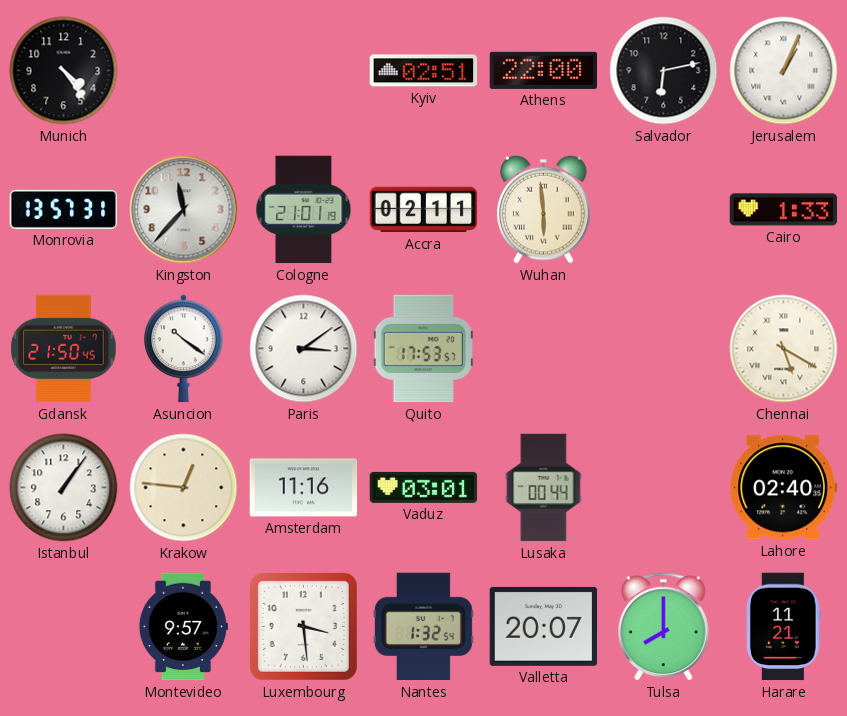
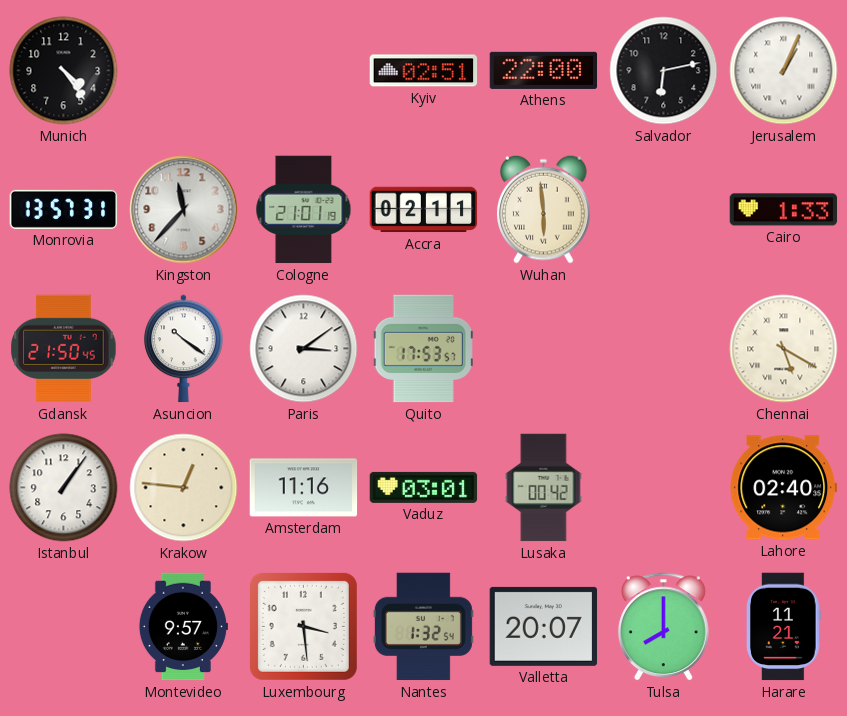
Lusaka: 00:44 -> 00:42
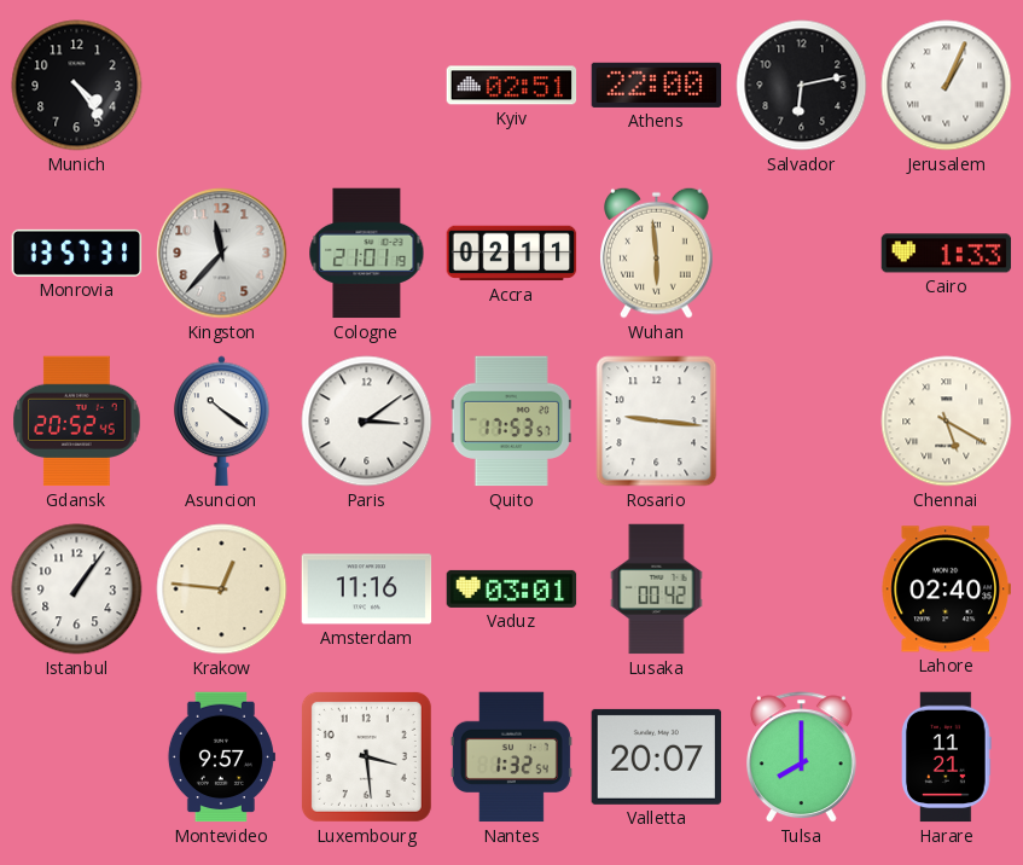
Gdansk: 21:50 -> 20:52
Rosario: none -> 9:16
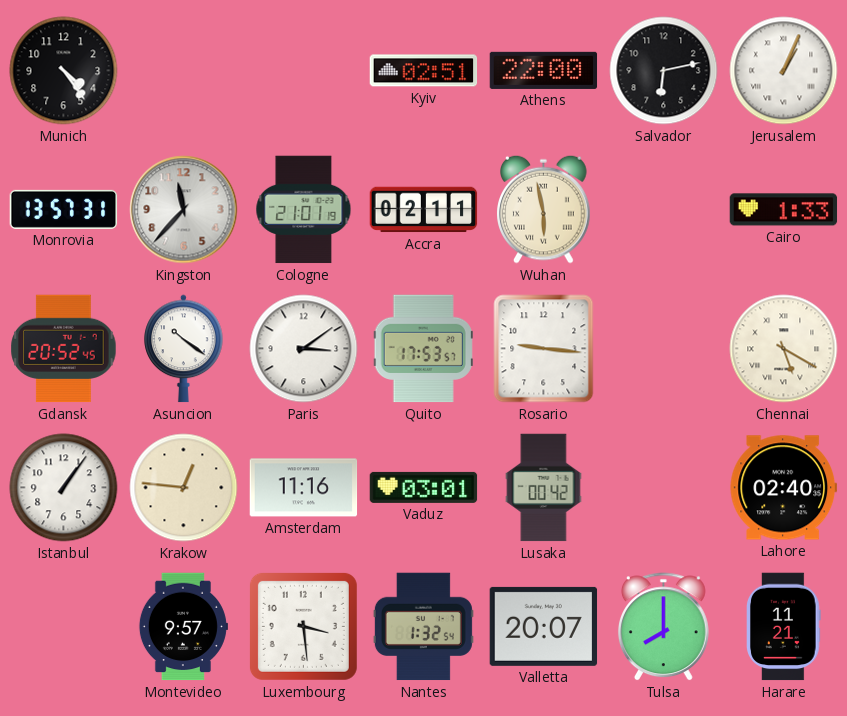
Wuhan: 5:59 -> 5:58
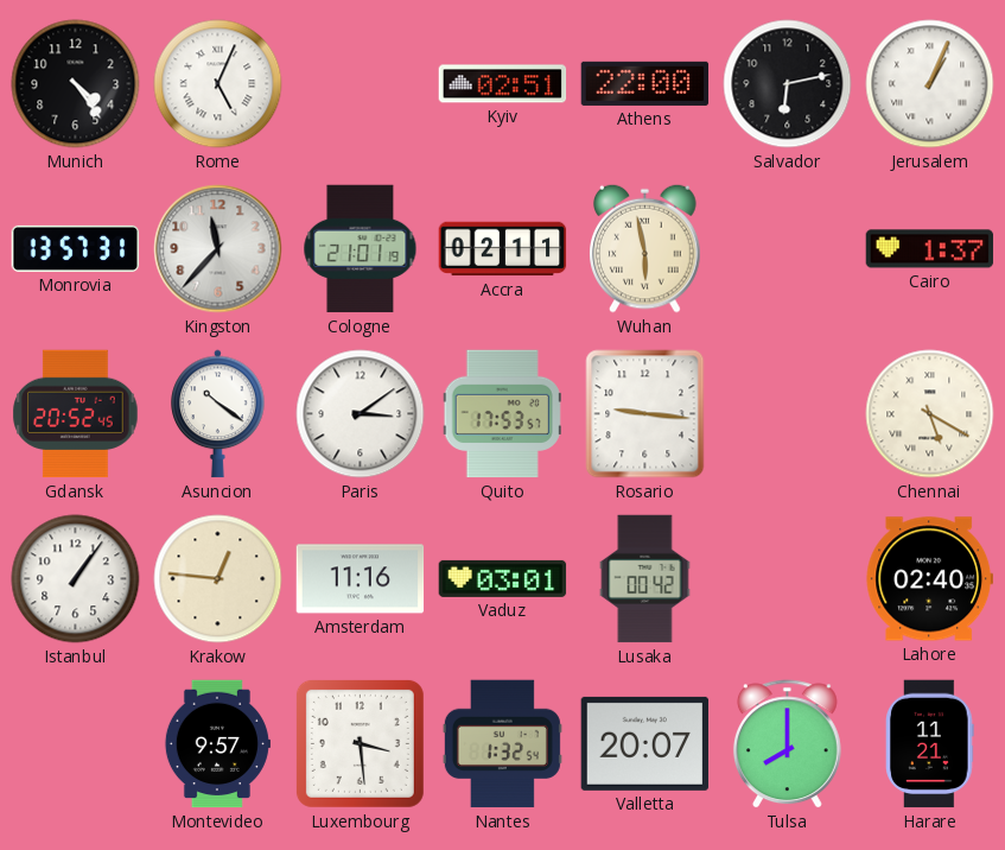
Rome: none -> 5:04
Cairo: 1:33 -> 1:37
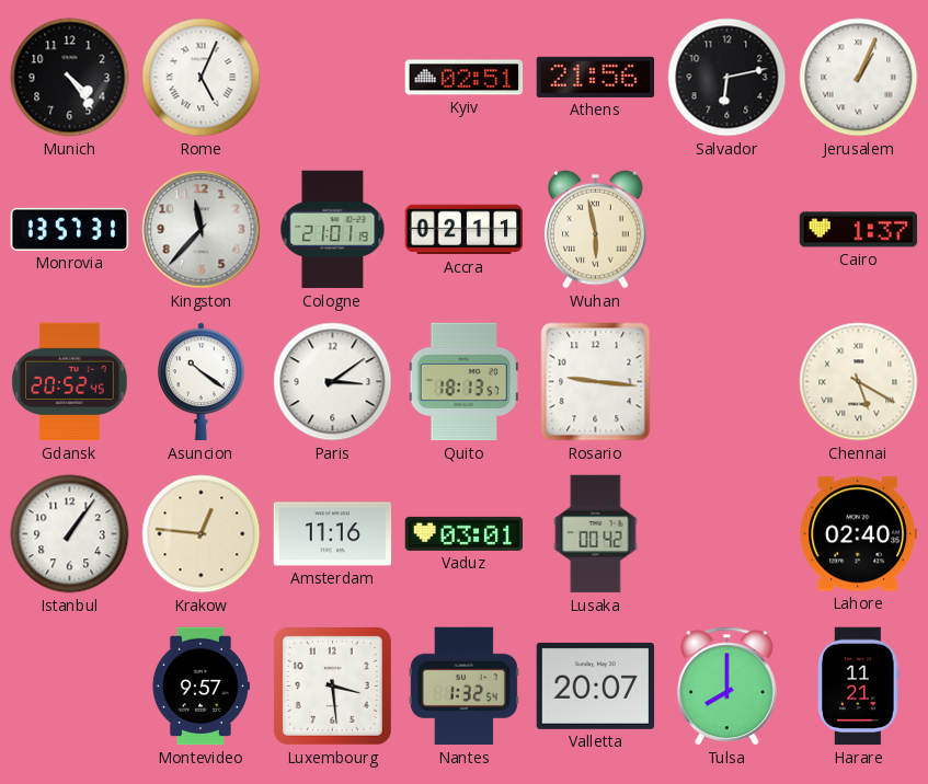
Athens: 22:00 -> 21:56
Quito: 17:53 -> 18:13
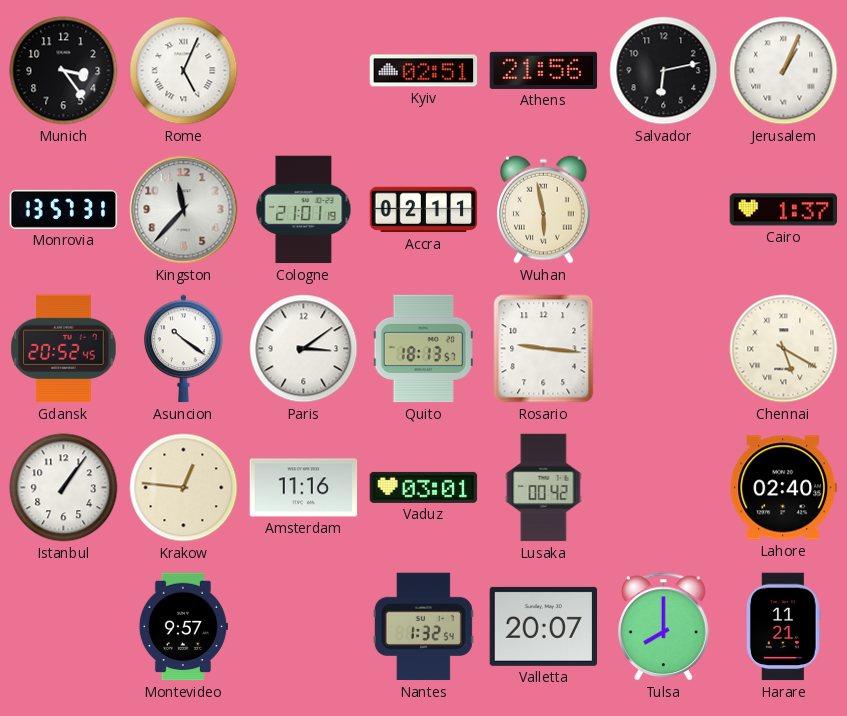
Munich: 4:24 -> 3:24
Luxembourg: 3:29 -> none
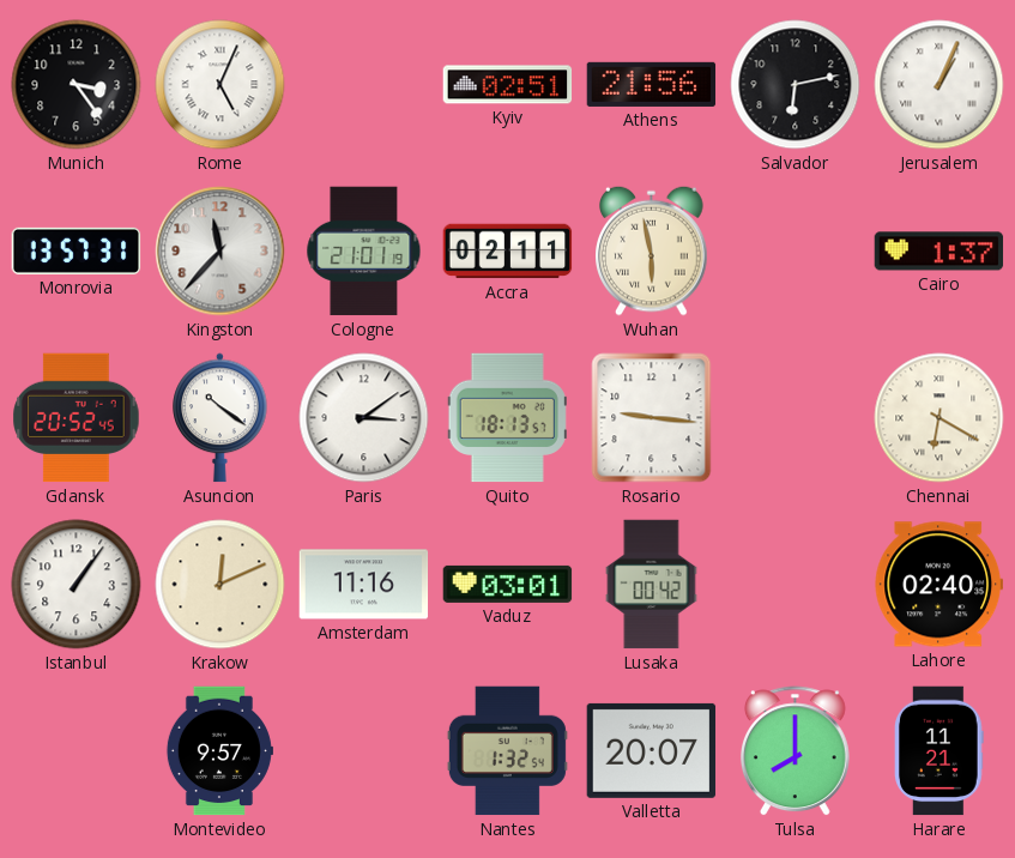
Chennai: 5:20 -> 6:20
Krakow: 12:46 -> 12:11
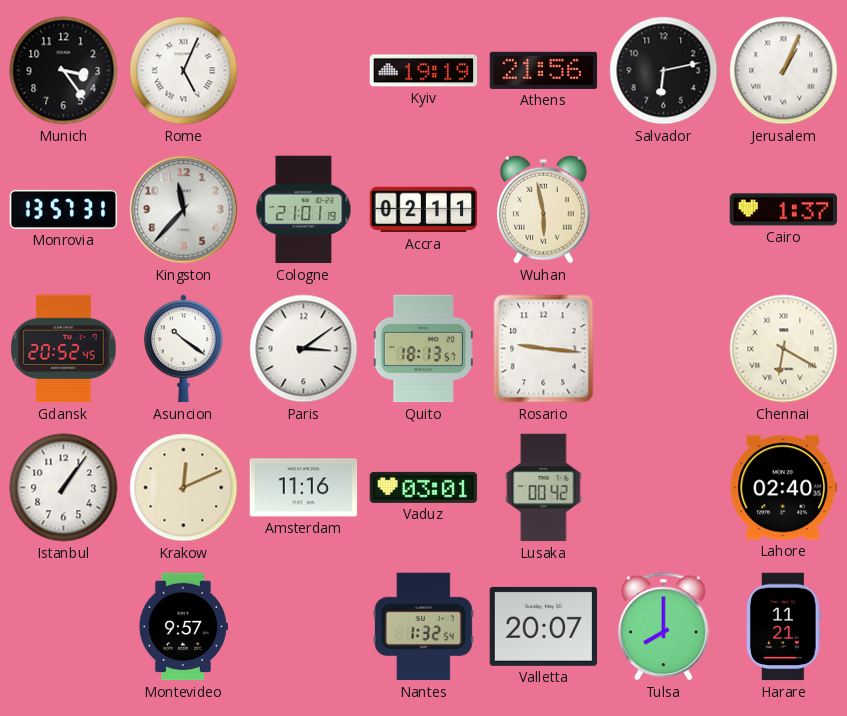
Kyiv: 02:51 -> 19:19
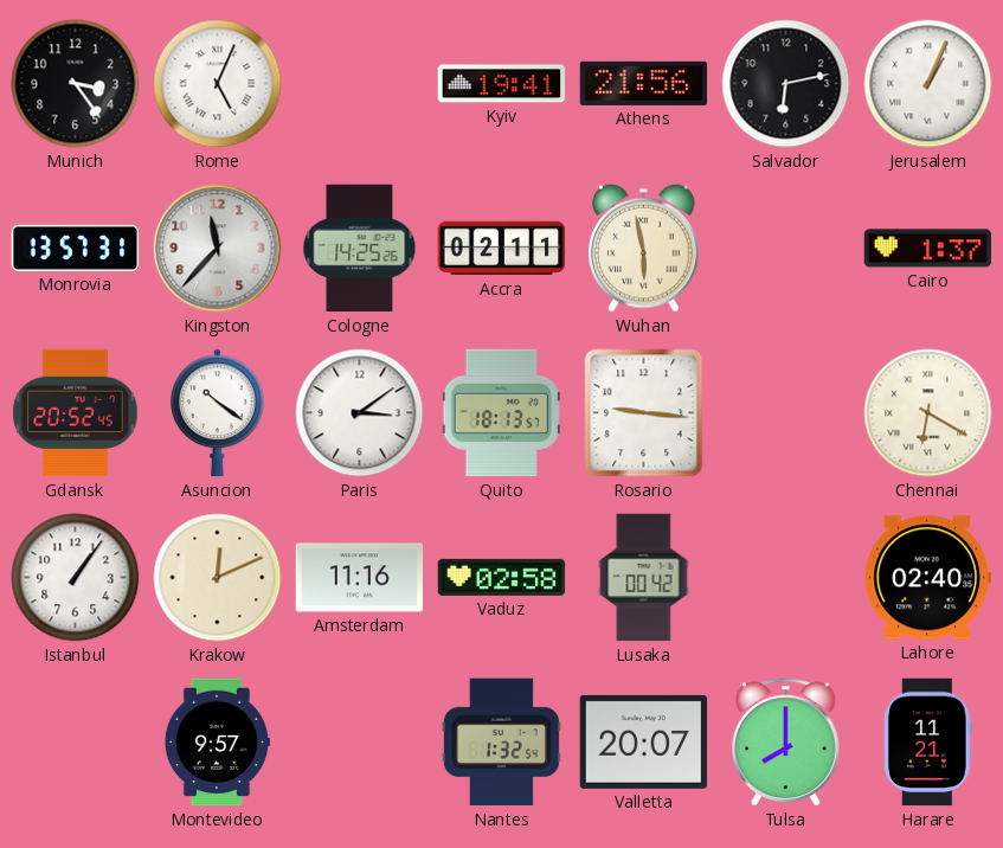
Kyiv: 19:19 -> 19:41
Cologne: 21:01 -> 14:25
Vaduz: 03:01 -> 02:58
